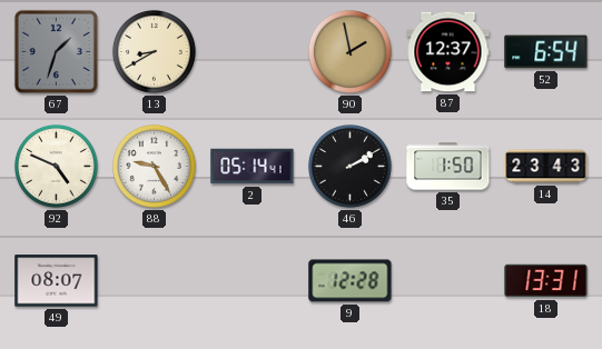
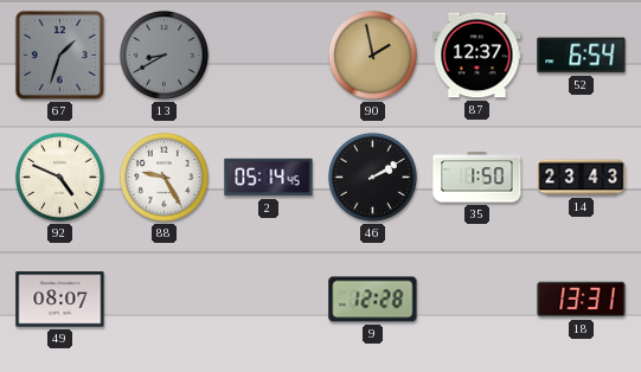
13 dial: cream -> grey
2: 05:14:41 -> 05:14:45
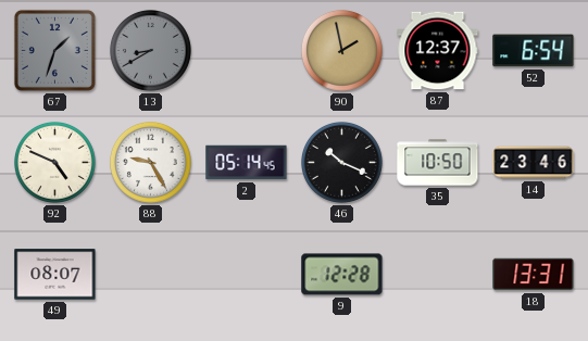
46: 2:10 -> 10:19
35: 1:50 -> 10:50
14: 23:43 -> 23:46
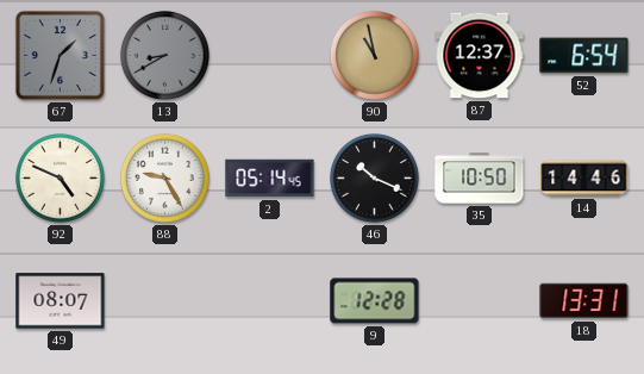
90: 1:58 -> 10:58
14: 23:46 -> 14:46
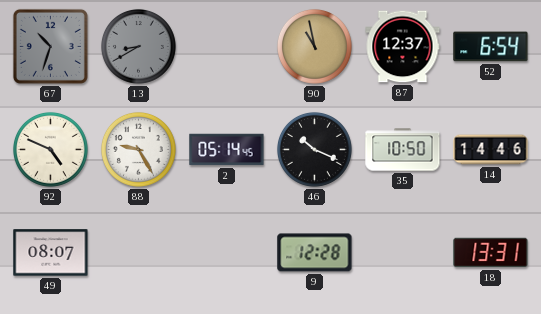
67: 1:33 -> 10:33
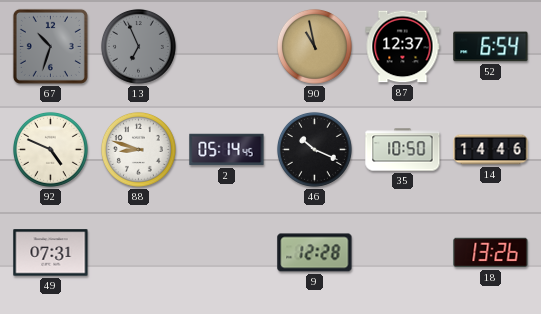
13: 8:40 -> 6:56
88: 9:25 -> 8:48
49: 08:07 -> 07:31
18: 13:31 -> 13:26
